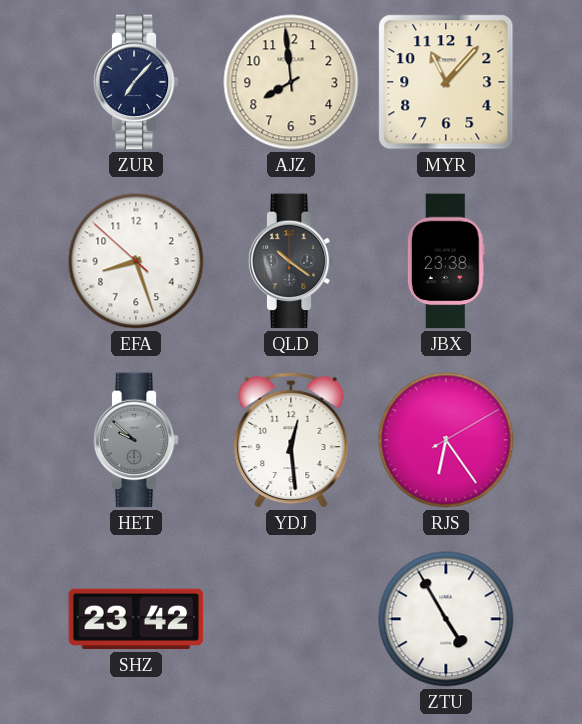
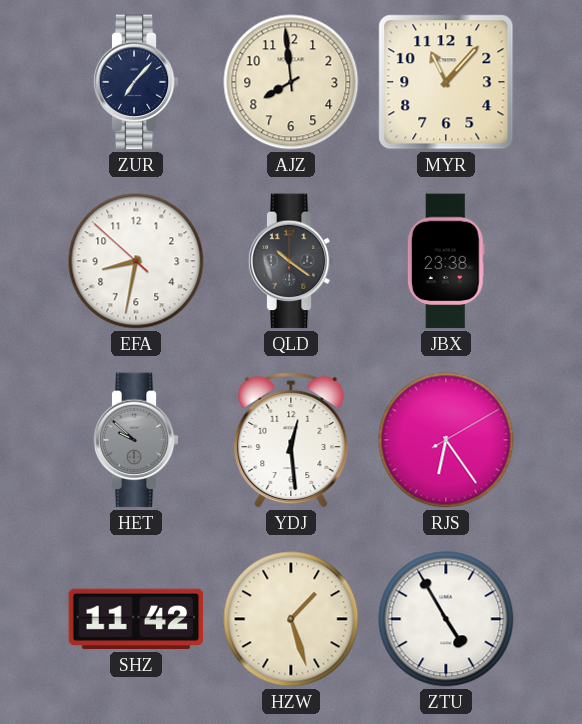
EFA: 8:26 -> 8:31
SHZ: 23:42 -> 11:42
HZW: none -> 1:27
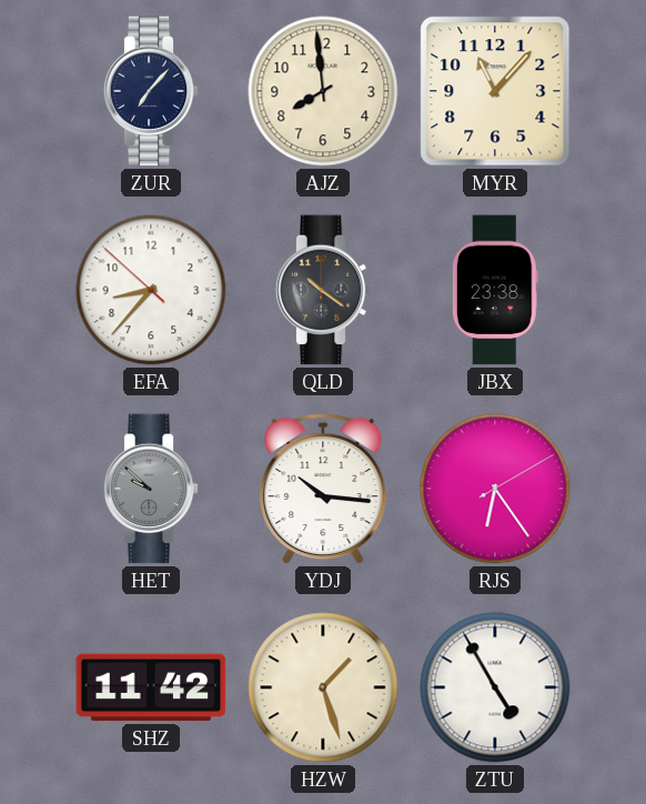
EFA: 8:31 -> 8:36
YDJ: 12:29 -> 10:16
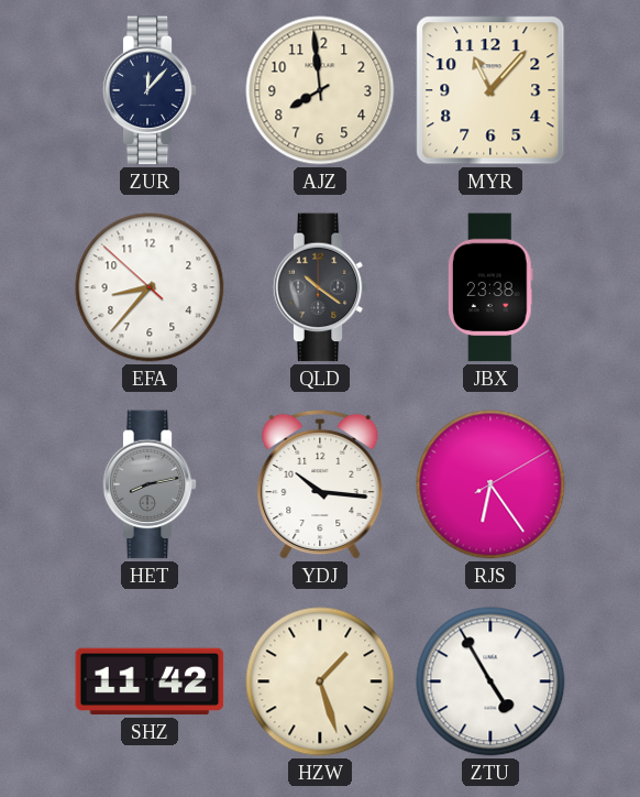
ZUR: 7:07 -> 12:07
HET: 9:52 -> 8:13
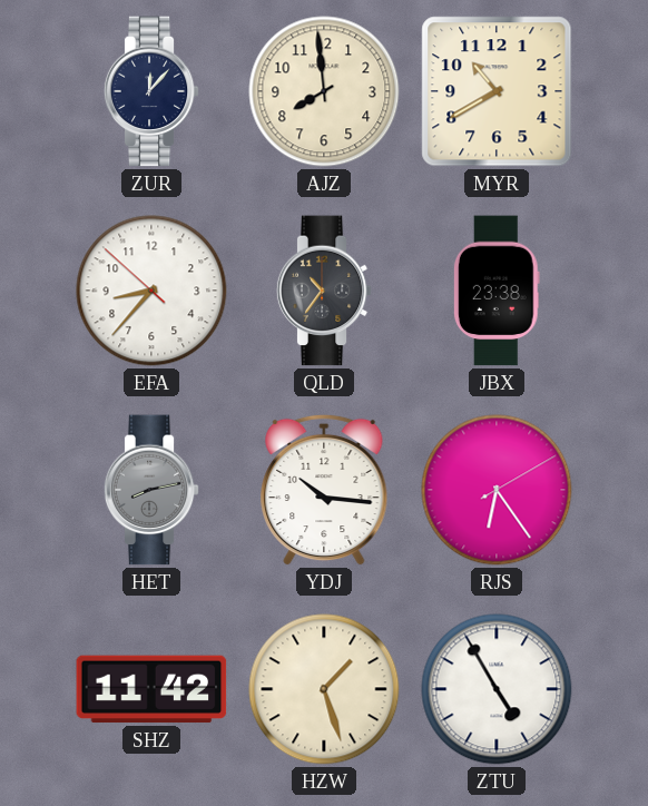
MYR: 11:07 -> 10:40
QLD: 10:21 -> 10:36
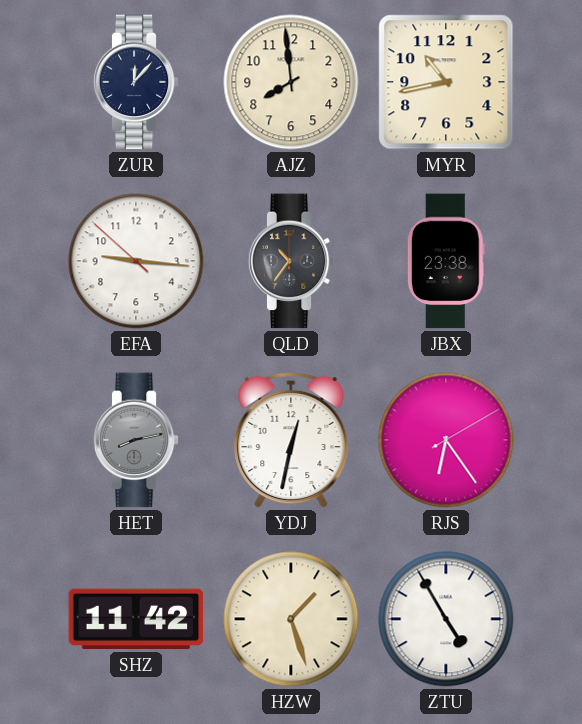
MYR: 10:40 -> 10:43
EFA: 8:36 -> 9:15
YDJ: 10:16 -> 12:32
